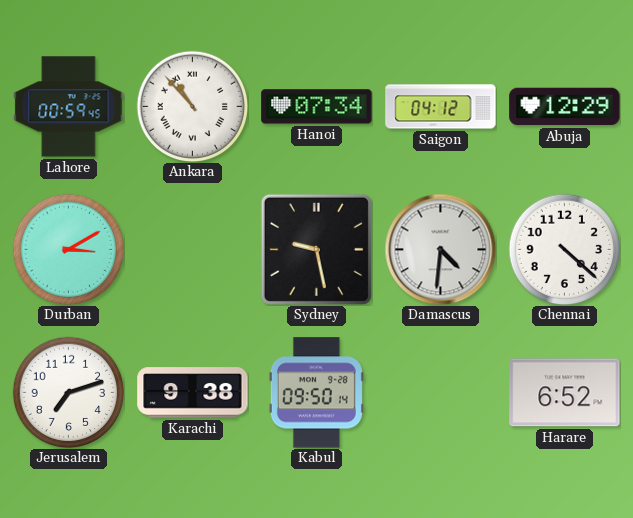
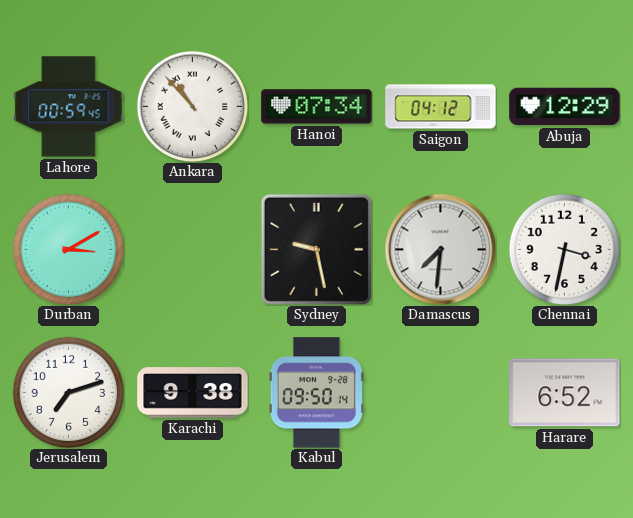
Damascus: 4:31 -> 7:31
Chennai: 4:22 -> 3:32
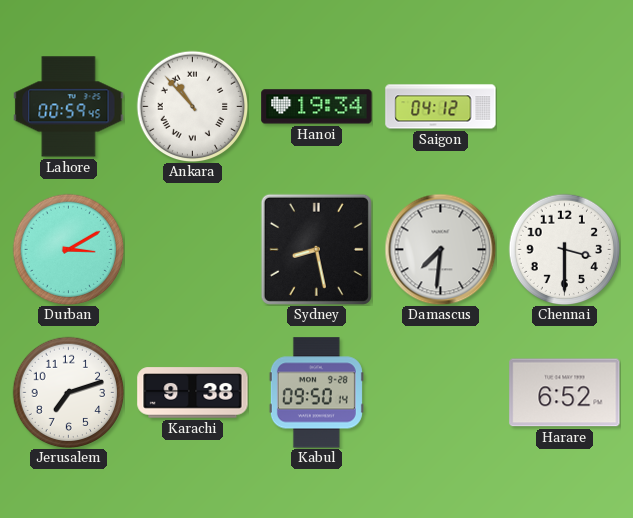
Hanoi: 07:34 -> 19:34
Abuja: 12:29 -> none
Sydney: 9:28 -> 8:28
Chennai: 3:32 -> 3:30
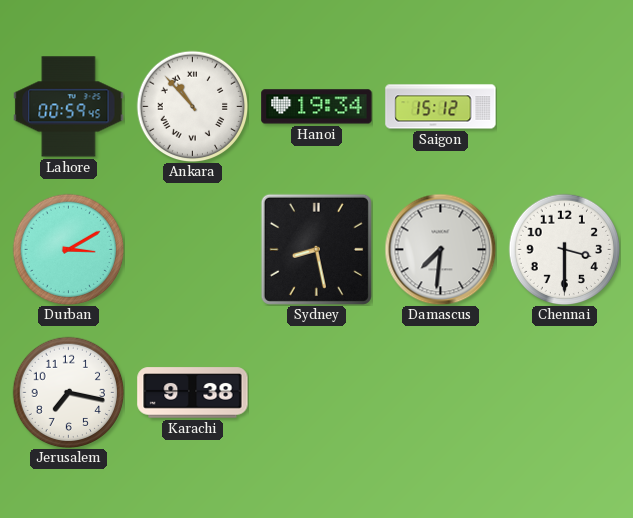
Saigon: 04:12 -> 15:12
Jerusalem: 7:12 -> 7:17
Kabul: 09:50 -> none
Harare: 6:52 -> none
